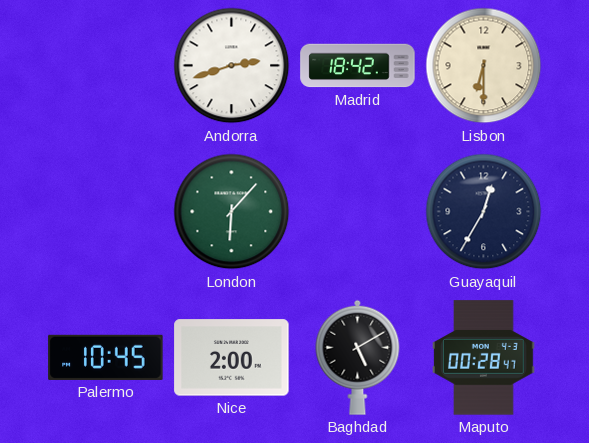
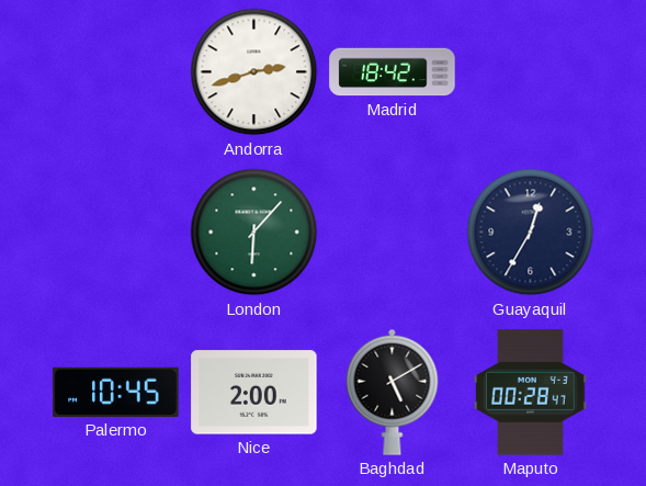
Lisbon: 6:30 -> none
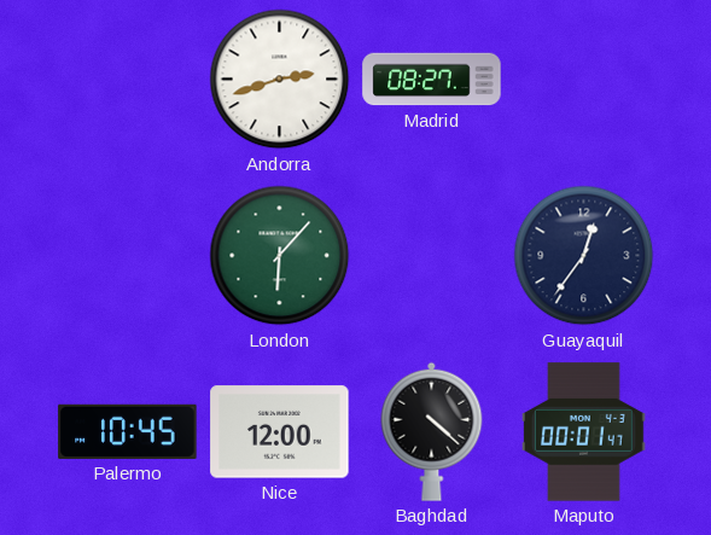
Madrid: 18:42 -> 08:27
Guayaquil: 12:35 -> 12:36
Nice: 2:00 -> 12:00
Baghdad: 5:10 -> 4:22
Maputo: 00:28 -> 00:01
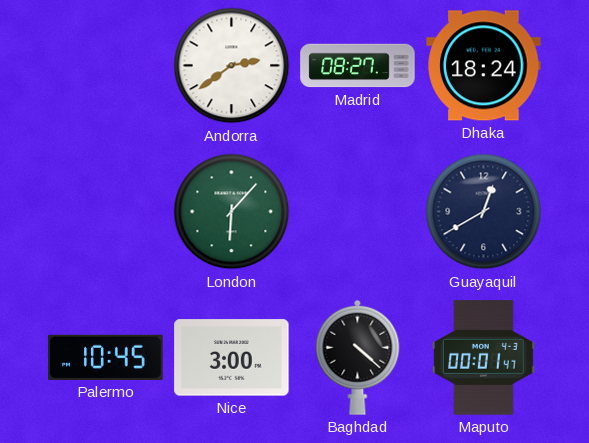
Andorra: 2:42 -> 2:39
Dhaka: none -> 18:24
Guayaquil: 12:36 -> 12:40
Nice: 12:00 -> 3:00
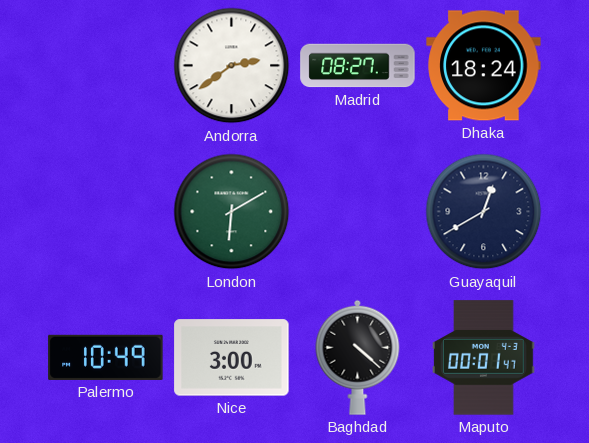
London: 6:07 -> 6:10
Palermo: 10:45 -> 10:49
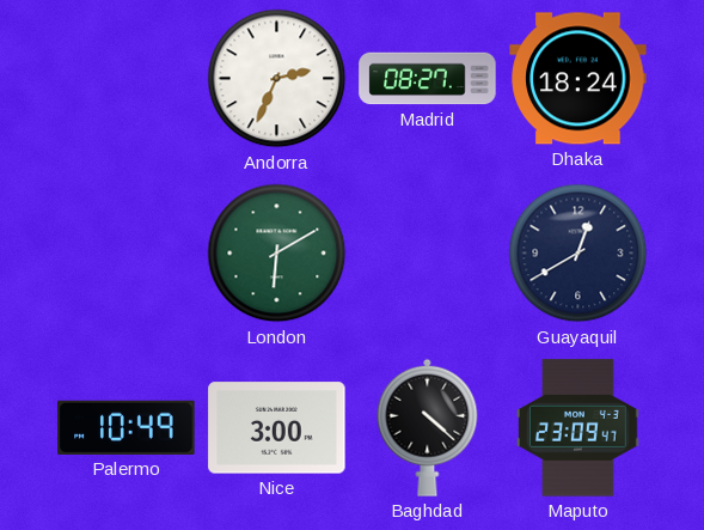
Andorra: 2:39 -> 2:34
Maputo: 00:01 -> 23:09
